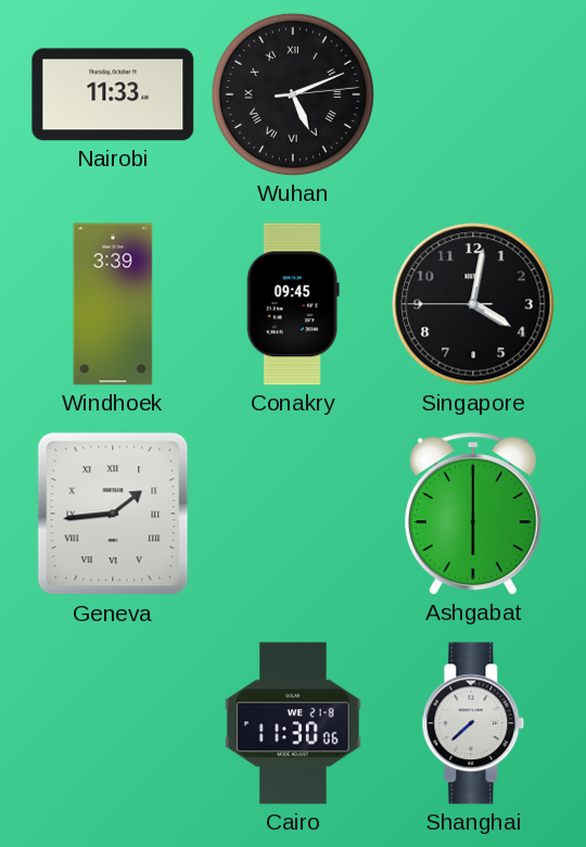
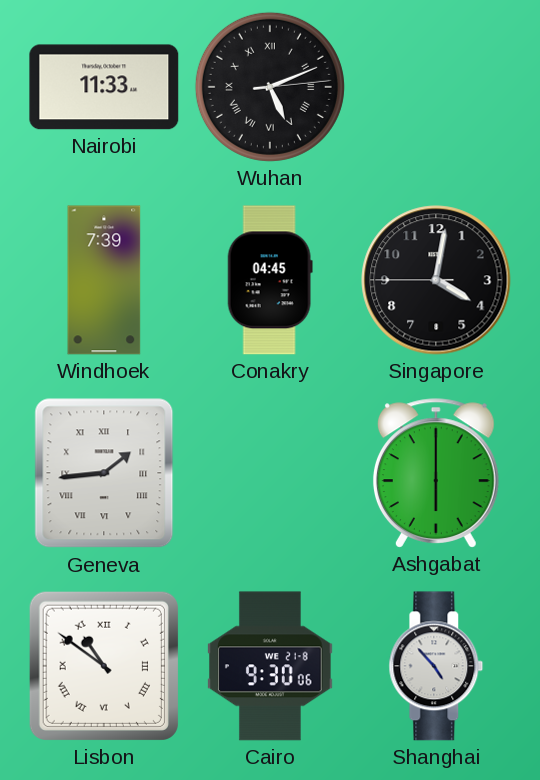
Windhoek: 3:39 -> 7:39
Conakry: 09:45 -> 04:45
Lisbon: none -> 10:51
Cairo: 11:30 -> 9:30
Shanghai: 7:38 -> 4:53
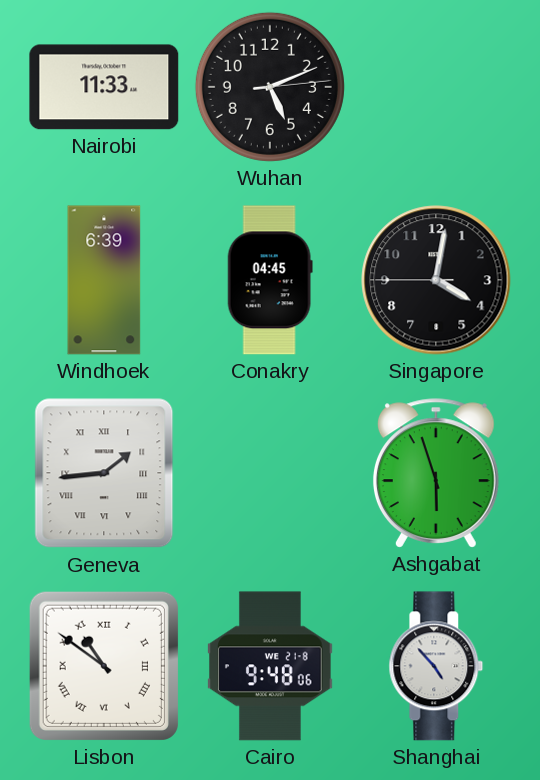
Wuhan numerals: Roman -> Arabic
Windhoek: 7:39 -> 6:39
Ashgabat: 6:00 -> 5:57
Cairo: 9:30 -> 9:48
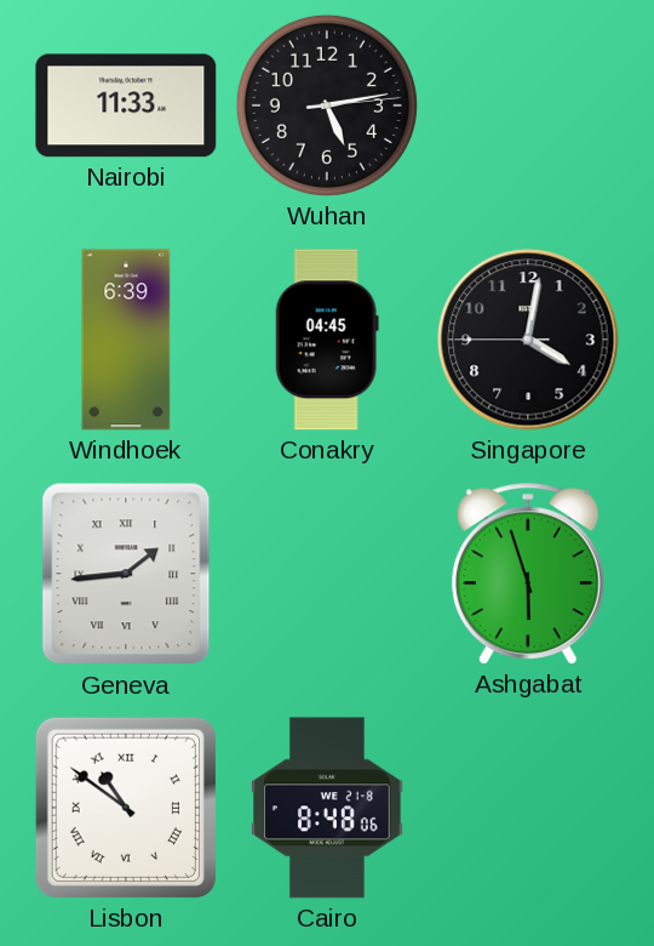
Wuhan: 5:11 -> 5:13
Cairo: 9:48 -> 8:48
Shanghai: 4:53 -> none
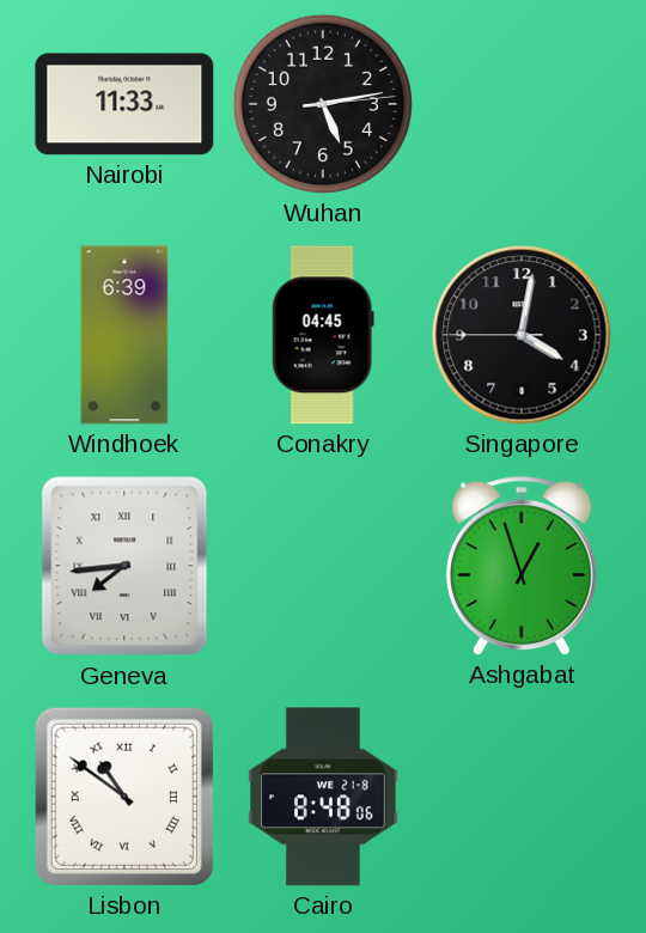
Geneva: 1:44 -> 7:44
Ashgabat: 5:57 -> 12:57
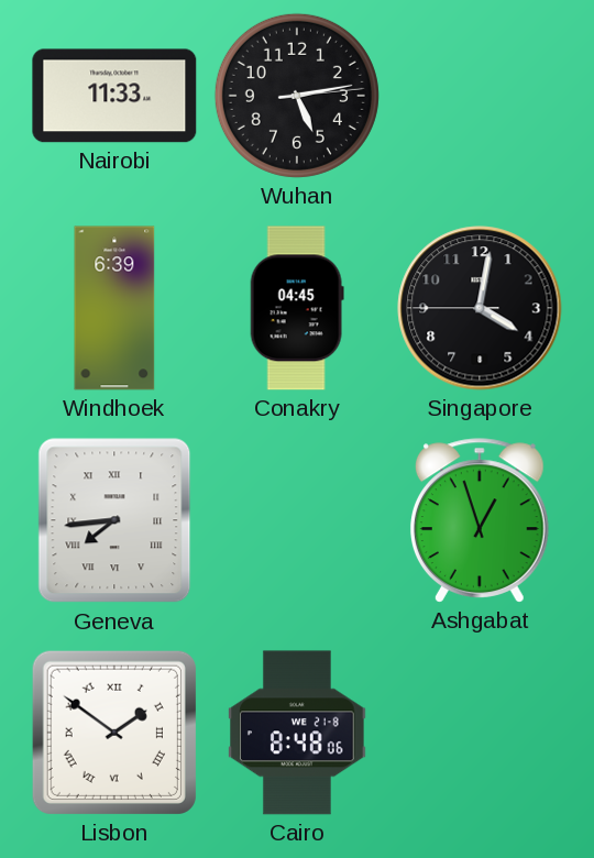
Lisbon: 10:51 -> 1:51
